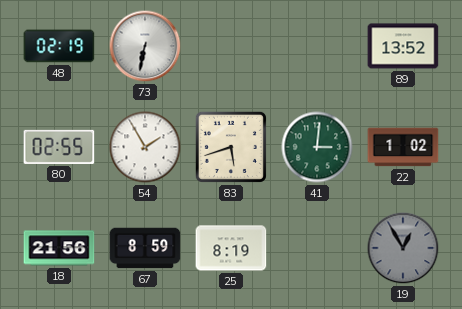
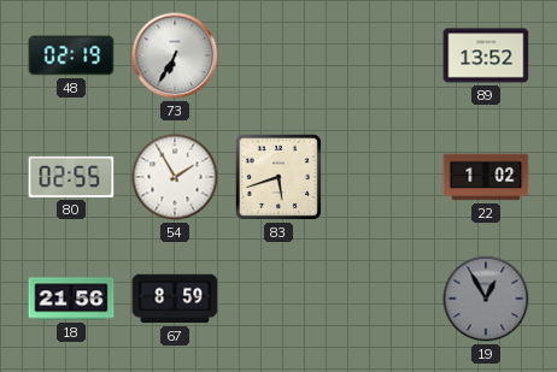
73: 6:32 -> 6:35
41: 3:01 -> none
25: 8:19 -> none
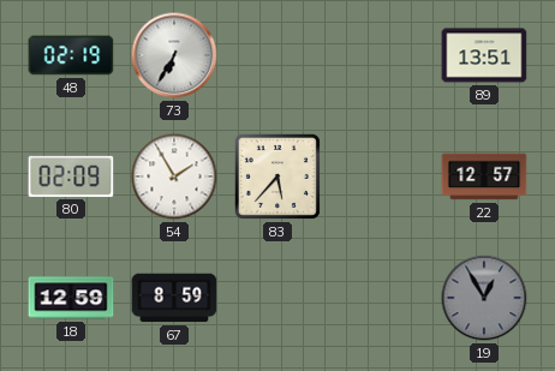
89: 13:52 -> 13:51
80: 02:55 -> 02:09
83: 5:42 -> 5:37
22: 1:02 -> 12:57
18: 21:56 -> 12:59
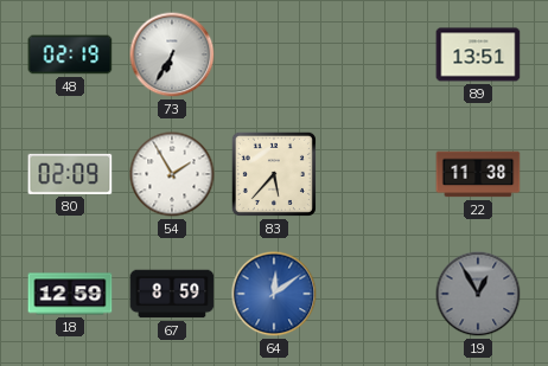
22: 12:57 -> 11:38
64: none -> 12:09
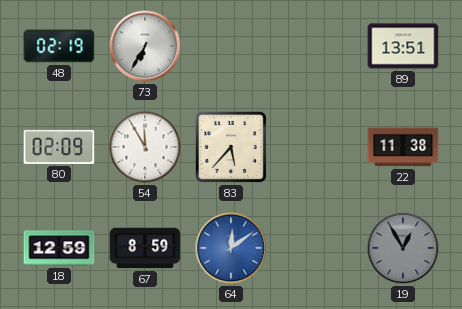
54: 1:55 -> 11:55
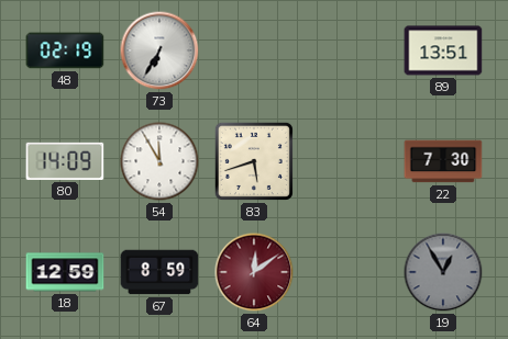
80: 02:09 -> 14:09
83: 5:37 -> 5:42
22: 11:38 -> 7:30
64 dial: blue -> burgundy
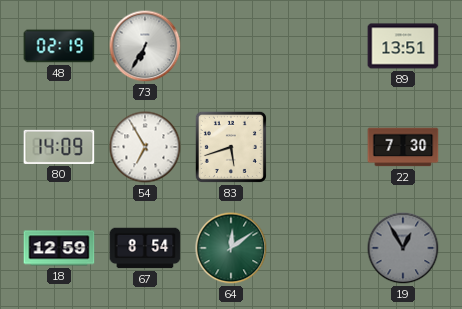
54: 11:55 -> 6:55
67: 8:59 -> 8:54
64 dial: burgundy -> green
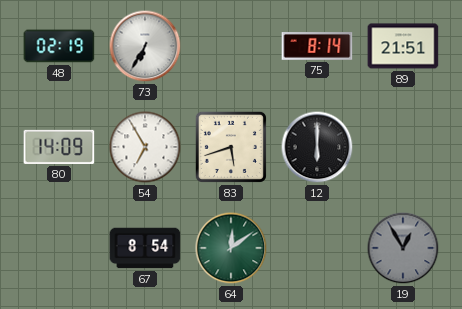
75: none -> 8:14
89: 13:51 -> 21:51
12: none -> 6:00
22: 7:30 -> none
18: 12:59 -> none
